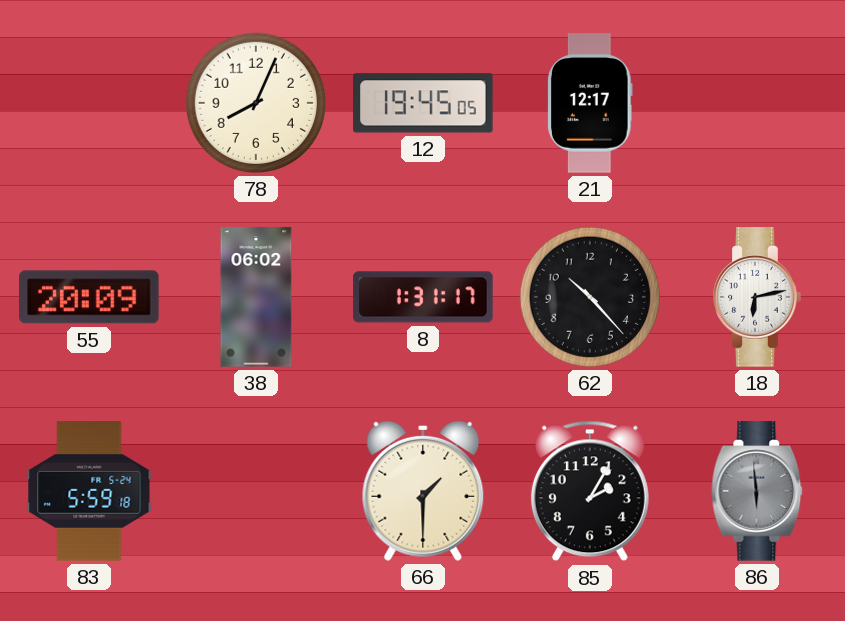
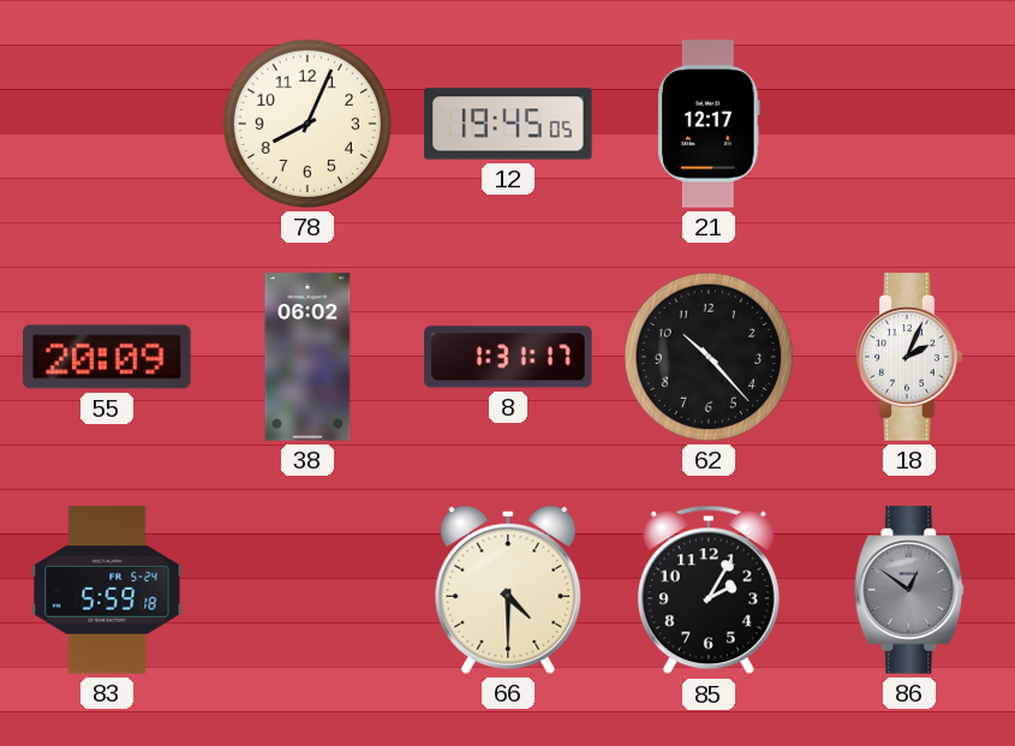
18: 6:13 -> 2:04
66: 1:30 -> 4:30
86: 5:59 -> 12:51
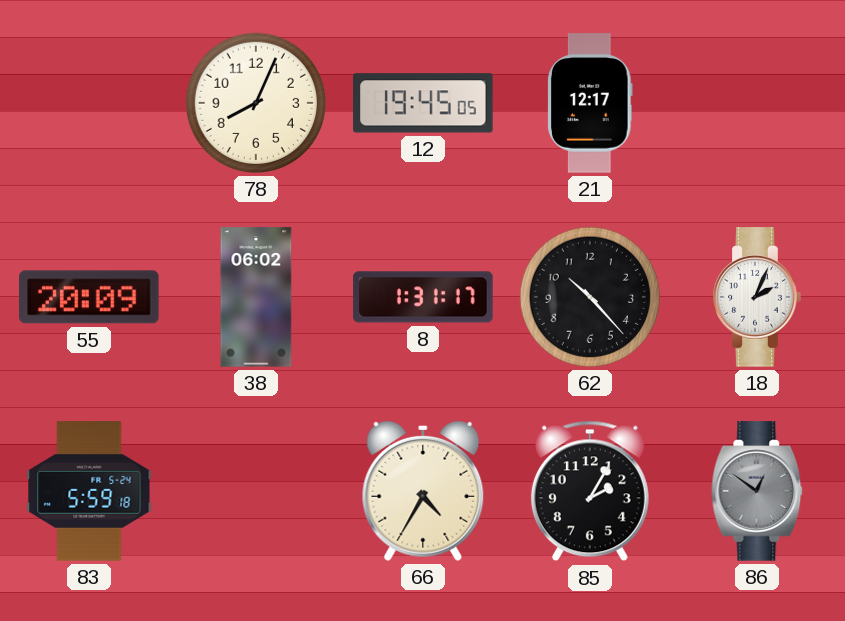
66: 4:30 -> 4:35
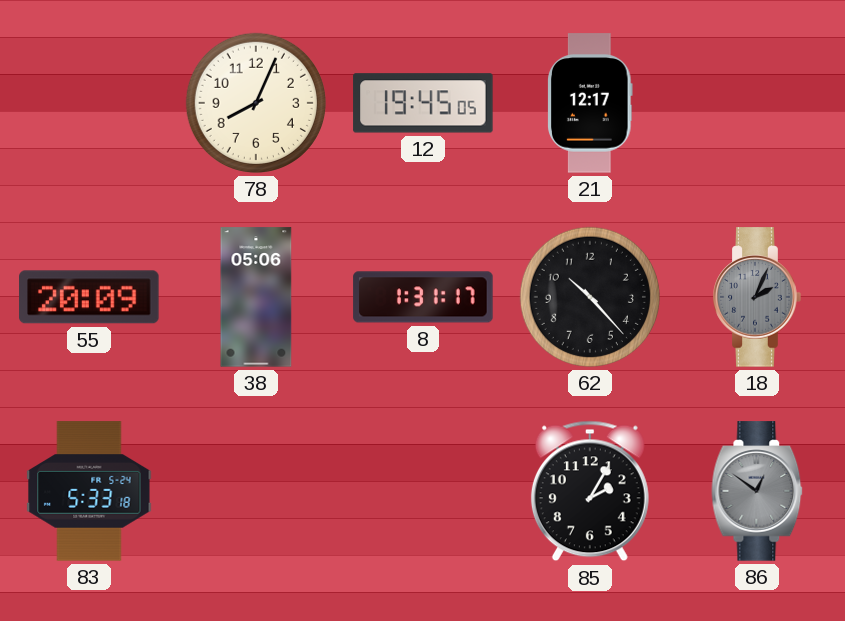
38: 06:02 -> 05:06
18 dial: white -> grey
83: 5:59 -> 5:33
66: 4:35 -> none
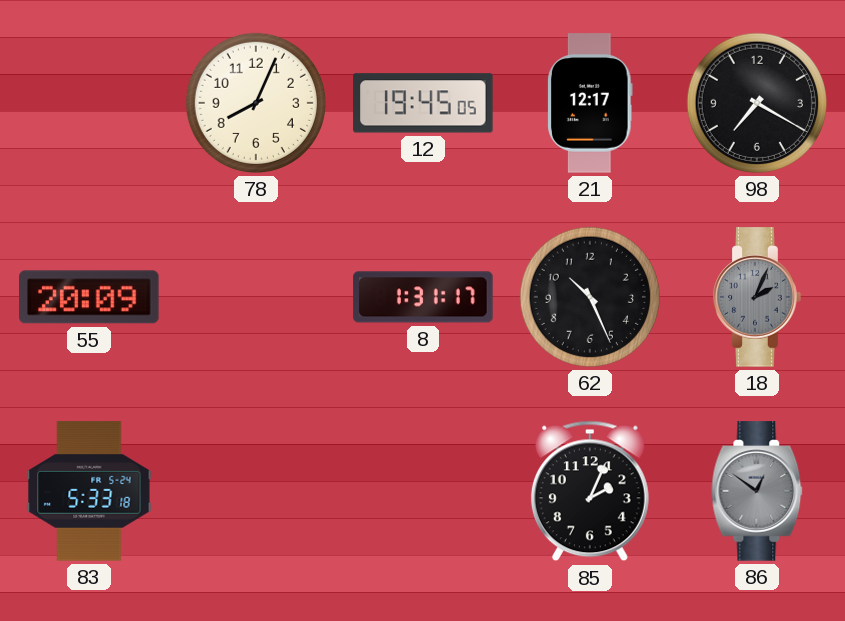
98: none -> 7:20
38: 05:06 -> none
62: 10:23 -> 10:26
85: 2:05 -> 2:04
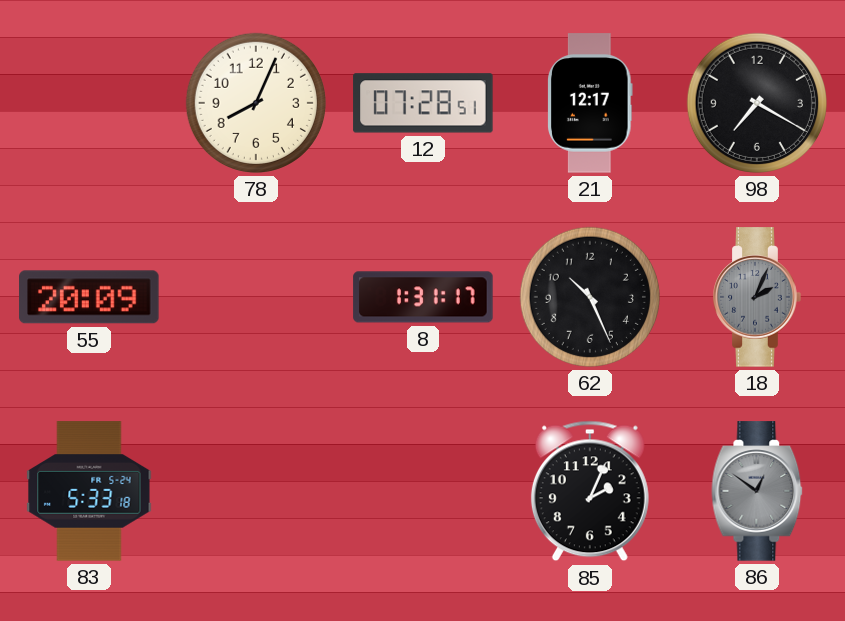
12: 19:45 -> 07:28
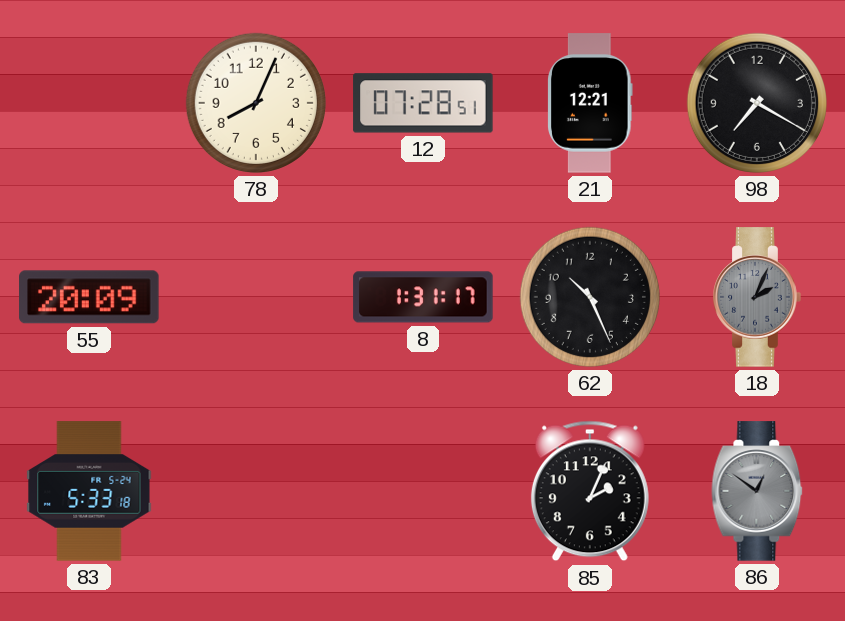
21: 12:17 -> 12:21
